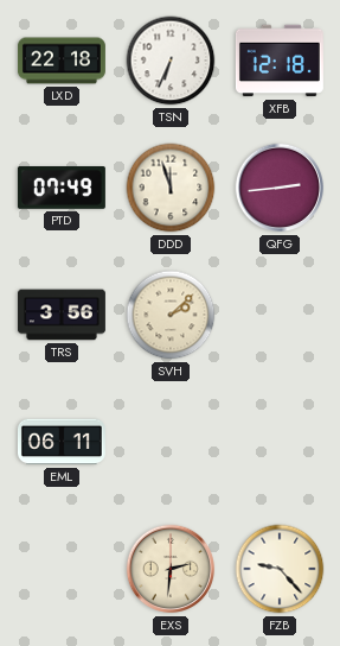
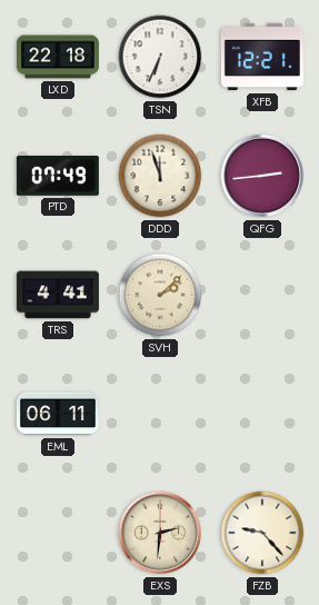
XFB: 12:18 -> 12:21
TRS: 3:56 -> 4:41
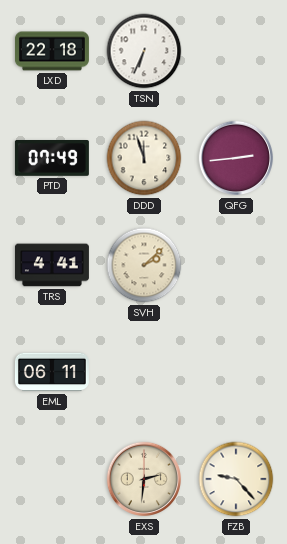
XFB: 12:21 -> none
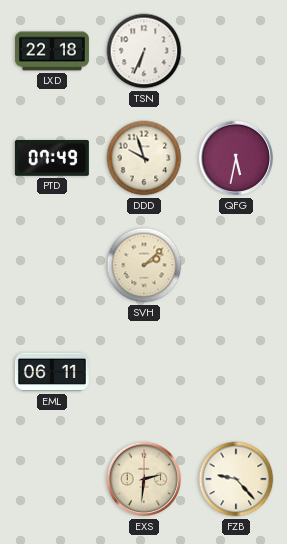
DDD: 11:57 -> 9:57
QFG: 2:44 -> 5:32
TRS: 4:41 -> none
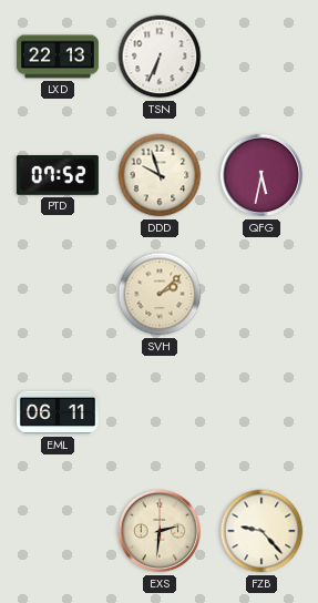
LXD: 22:18 -> 22:13
PTD: 07:49 -> 07:52
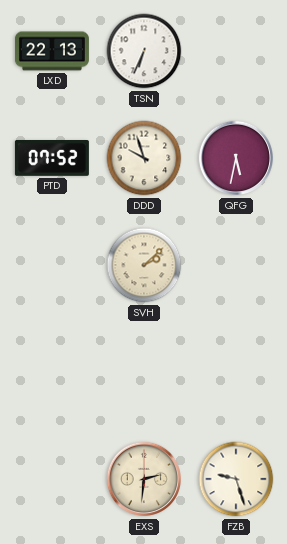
EML: 06:11 -> none
FZB: 9:23 -> 9:27
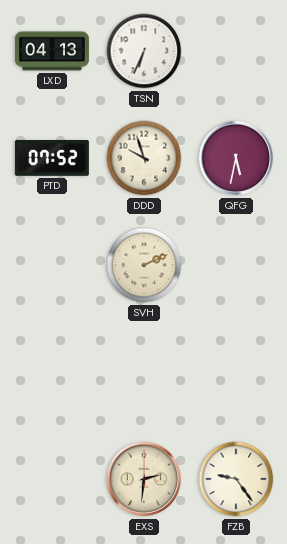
LXD: 22:13 -> 04:13
SVH: 2:08 -> 2:11
FZB: 9:27 -> 9:24
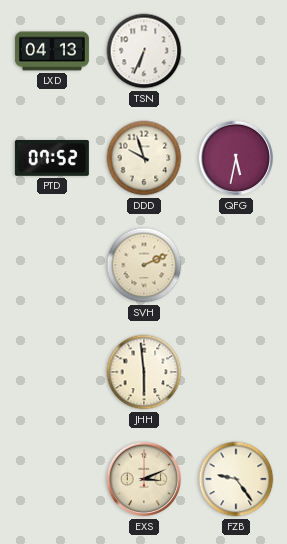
JHH: none -> 5:59
EXS: 2:31 -> 3:11
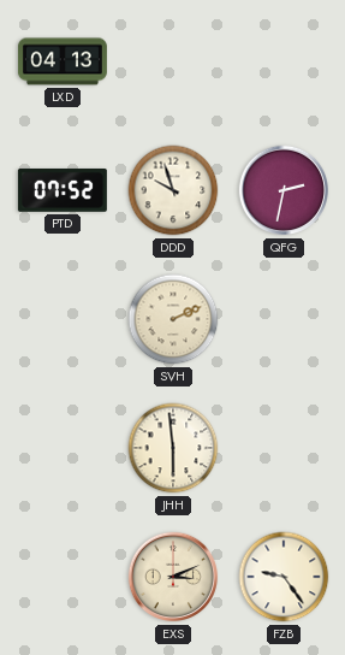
TSN: 6:34 -> none
QFG: 5:32 -> 2:32
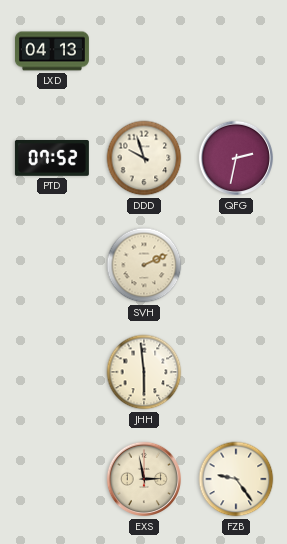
EXS: 3:11 -> 2:58
